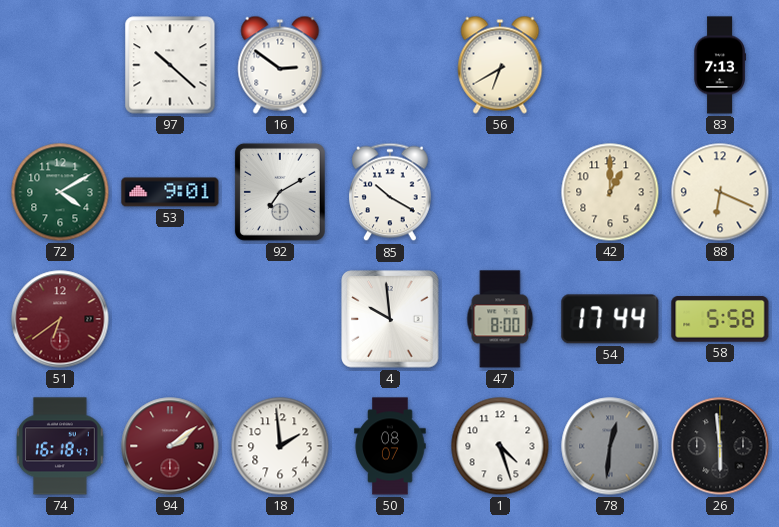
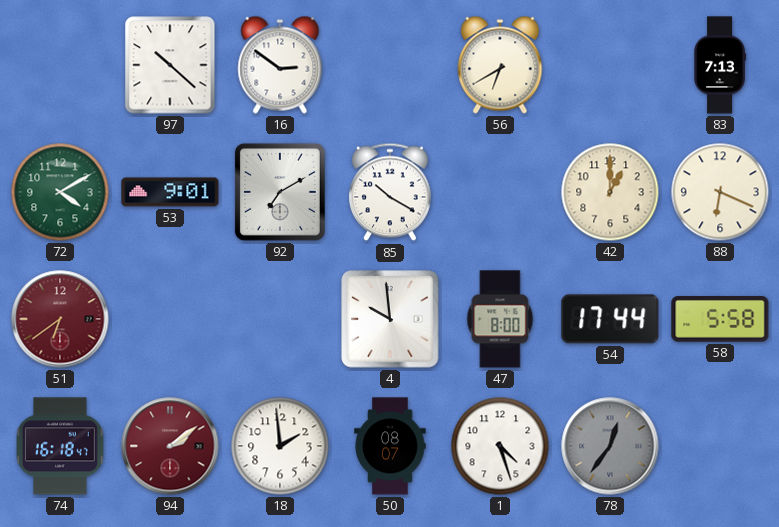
78: 12:31 -> 12:36
26: 5:59 -> none
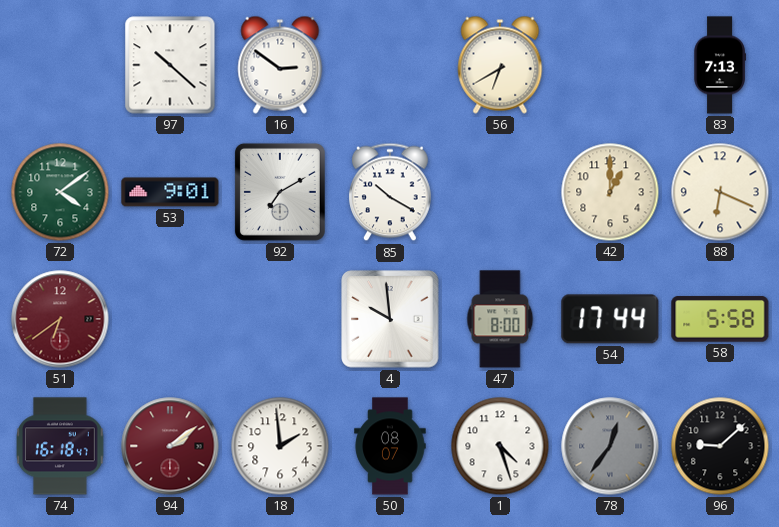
72: 4:10 -> 4:09
96: none -> 9:08
